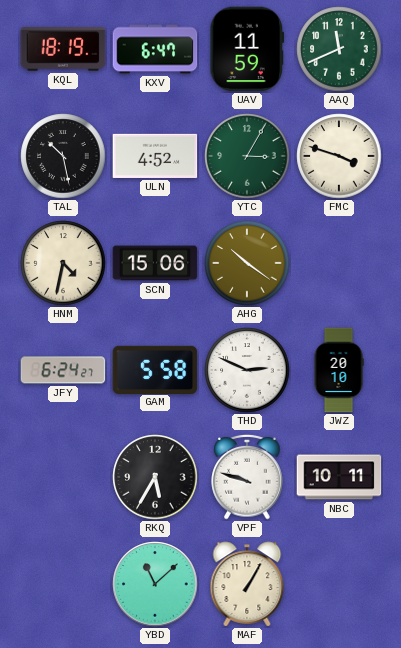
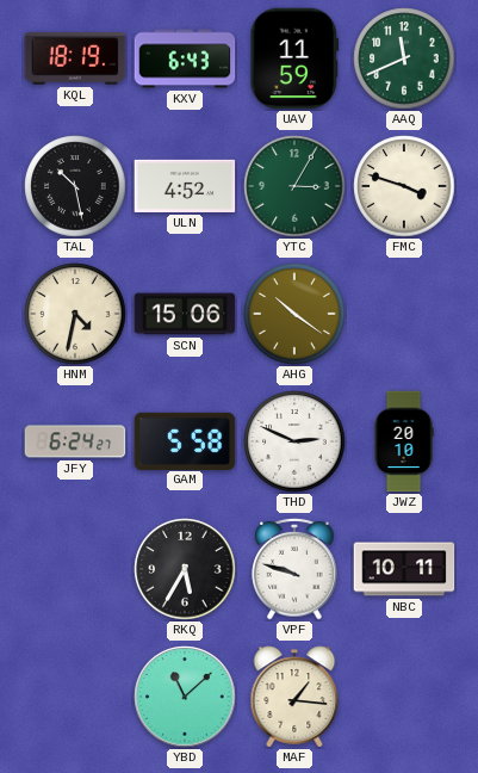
KXV: 6:47 -> 6:43
MAF: 1:05 -> 1:16
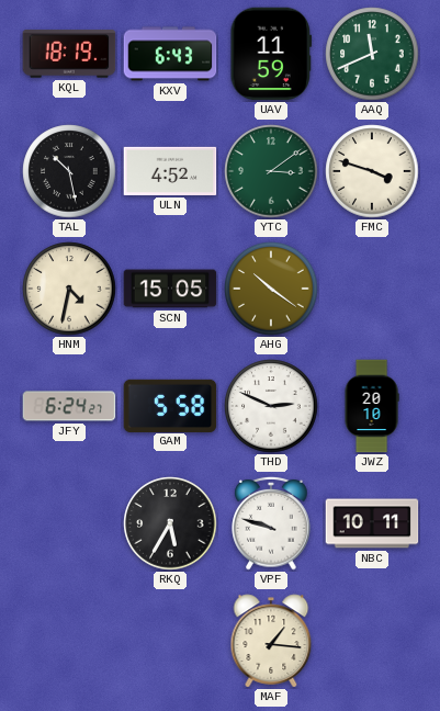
YTC: 3:05 -> 3:09
SCN: 15:06 -> 15:05
YBD: 11:08 -> none
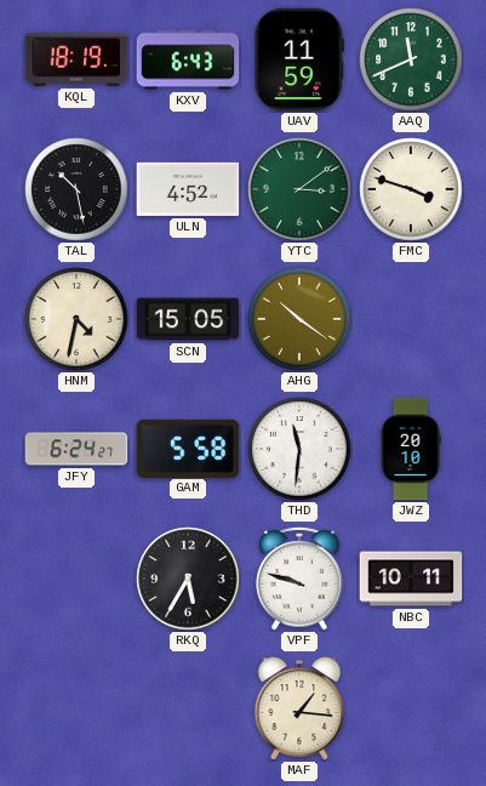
THD: 2:49 -> 11:31
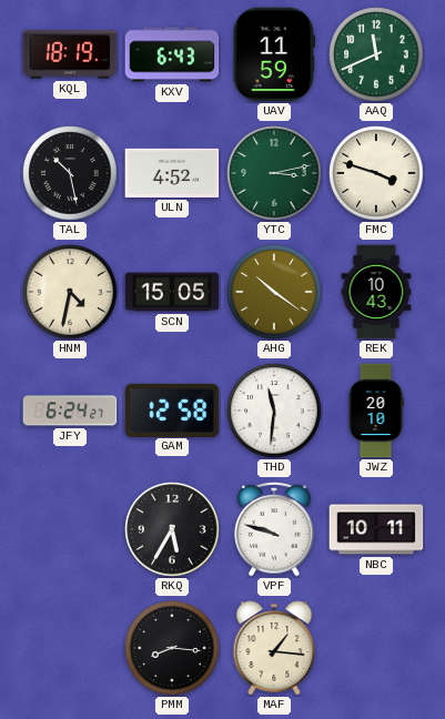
YTC: 3:09 -> 3:13
REK: none -> 10:43
GAM: 5:58 -> 12:58
PMM: none -> 8:16
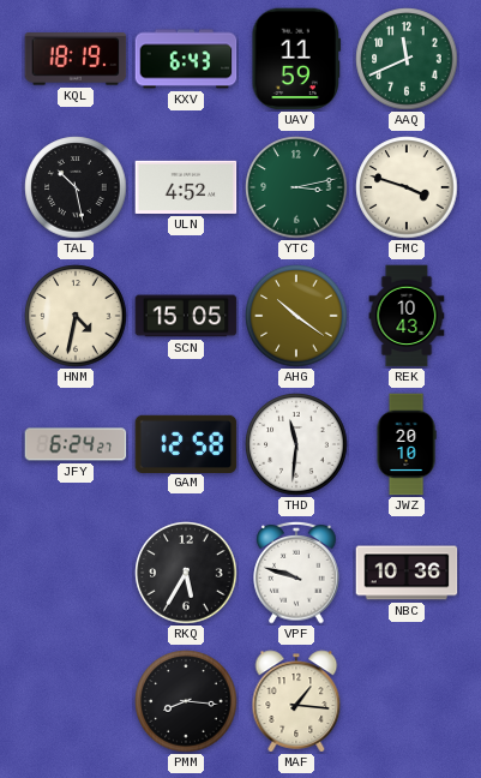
NBC: 10:11 -> 10:36
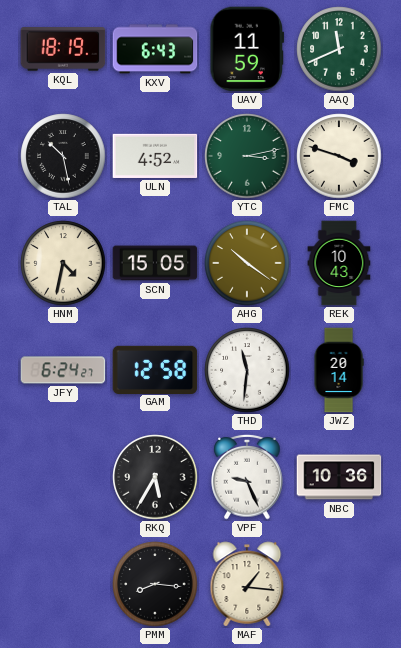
JWZ: 20:10 -> 20:14
VPF: 9:48 -> 9:26
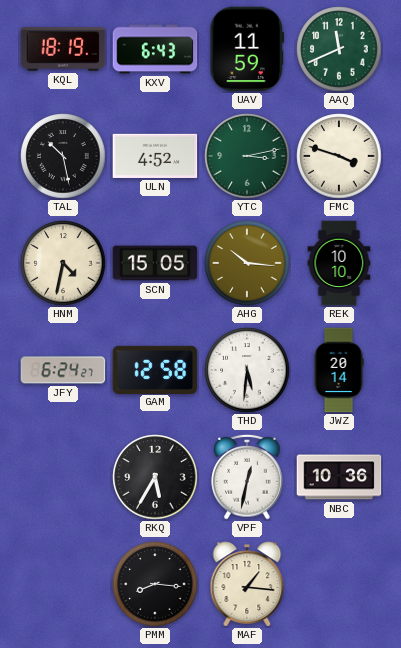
AHG: 10:21 -> 10:16
REK: 10:43 -> 10:10
THD: 11:31 -> 5:31
VPF: 9:26 -> 12:32
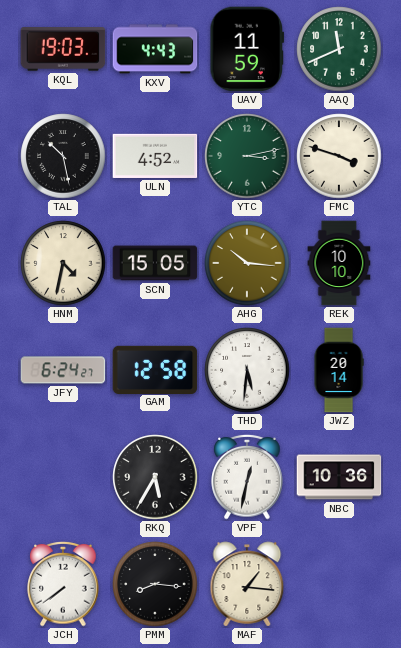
KQL: 18:19 -> 19:03
KXV: 6:43 -> 4:43
JCH: none -> 7:39
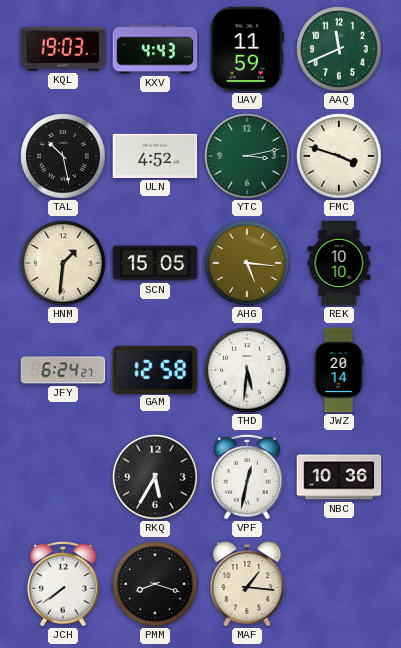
HNM: 4:32 -> 1:31
AHG: 10:16 -> 5:16
PMM: 8:16 -> 8:18
